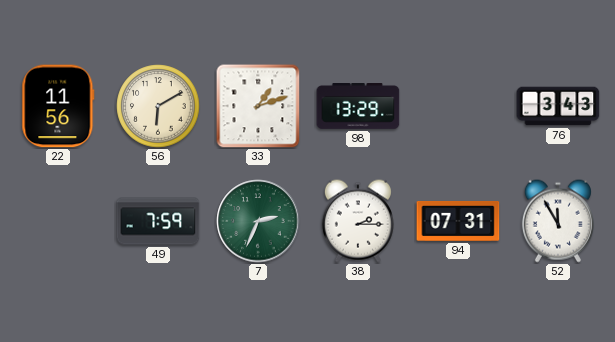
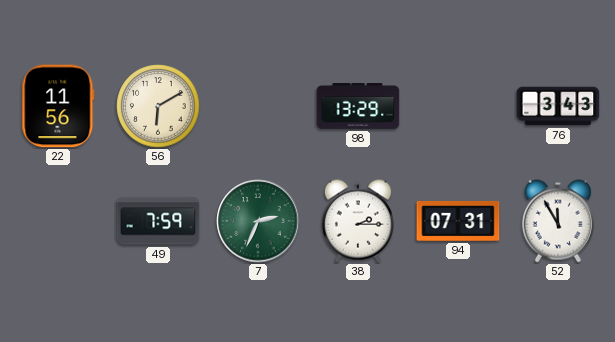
33: 1:12 -> none
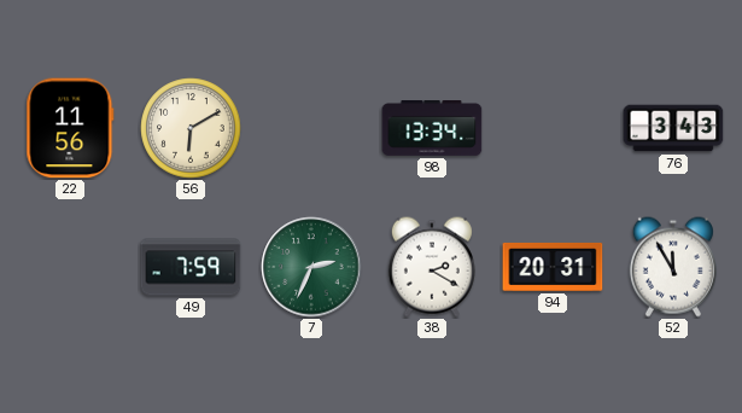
98: 13:29 -> 13:34
38: 2:15 -> 2:20
94: 07:31 -> 20:31
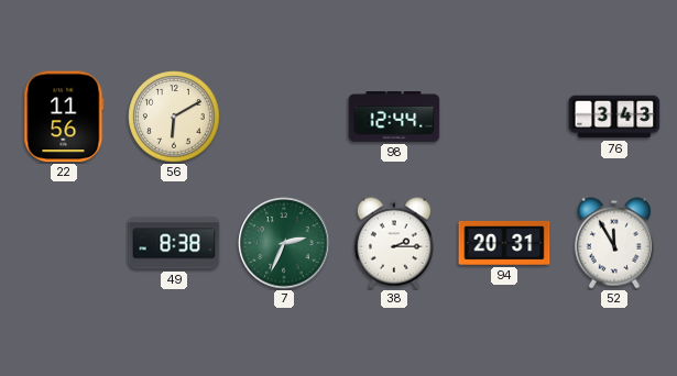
98: 13:34 -> 12:44
49: 7:59 -> 8:38
38: 2:20 -> 2:15
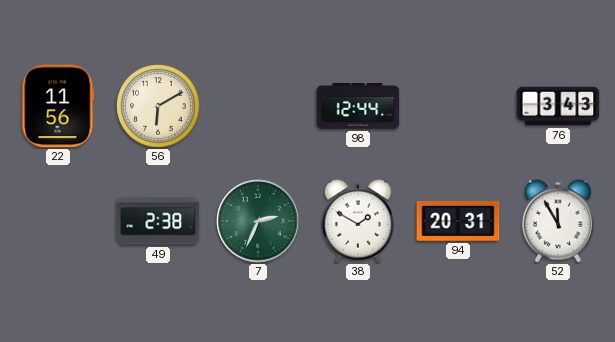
49: 8:38 -> 2:38
38: 2:15 -> 1:50
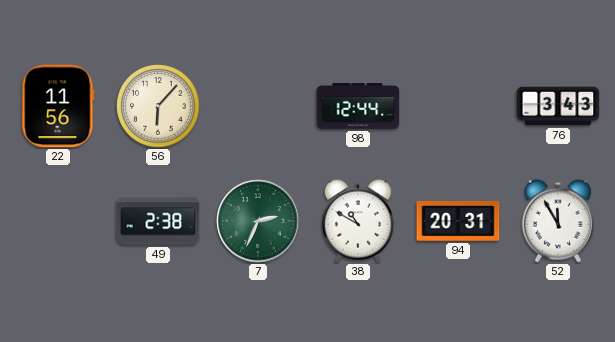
56: 6:10 -> 6:07
38: 1:50 -> 10:50
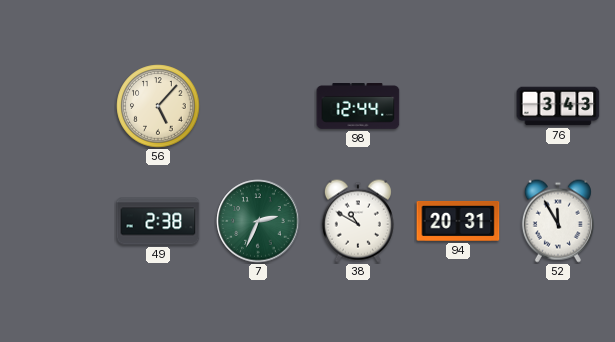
22: 11:56 -> none
56: 6:07 -> 5:07
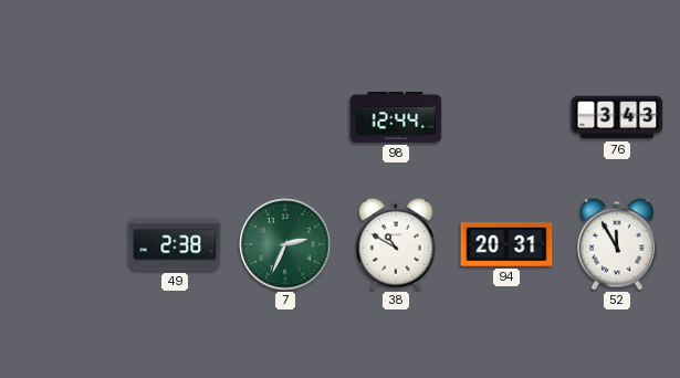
56: 5:07 -> none
